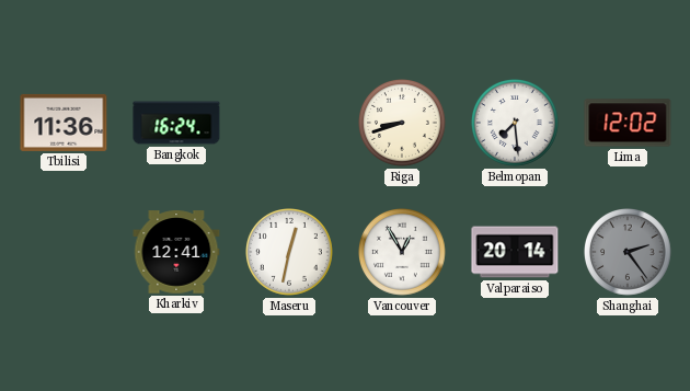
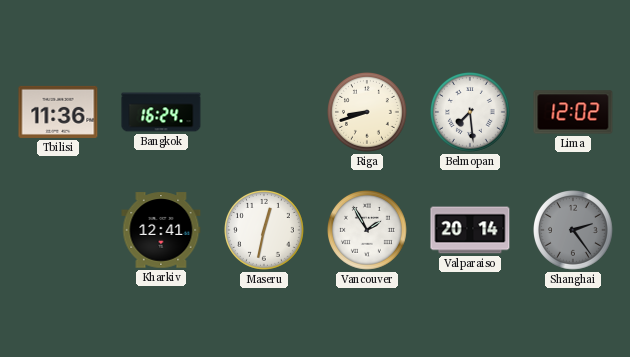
Vancouver: 12:55 -> 1:55
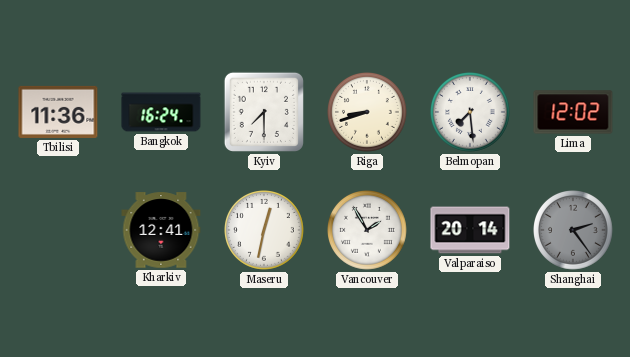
Kyiv: none -> 7:30
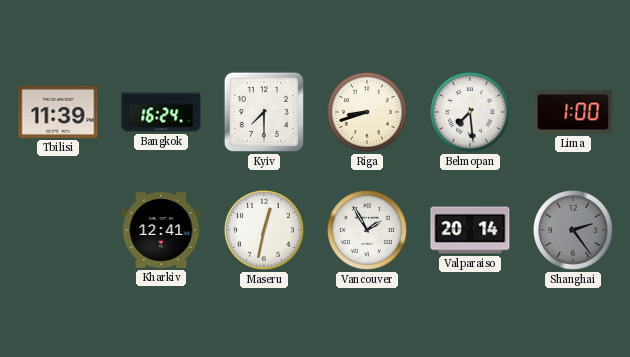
Tbilisi: 11:36 -> 11:39
Lima: 12:02 -> 1:00
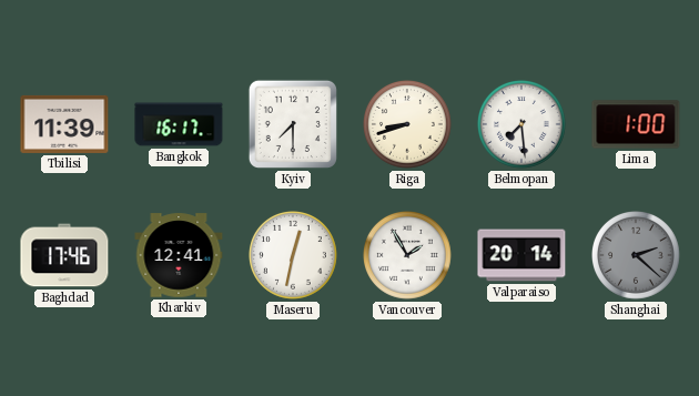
Bangkok: 16:24 -> 16:17
Baghdad: none -> 17:46
Shanghai: 2:24 -> 2:22
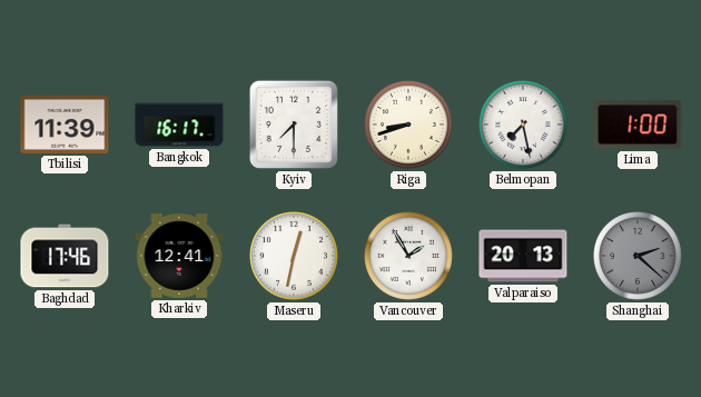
Belmopan: 7:29 -> 7:28
Valparaiso: 20:14 -> 20:13
